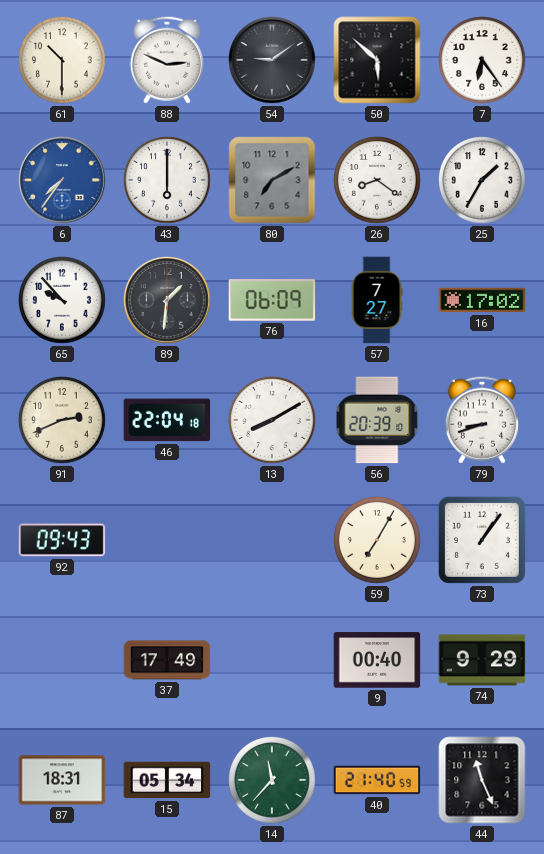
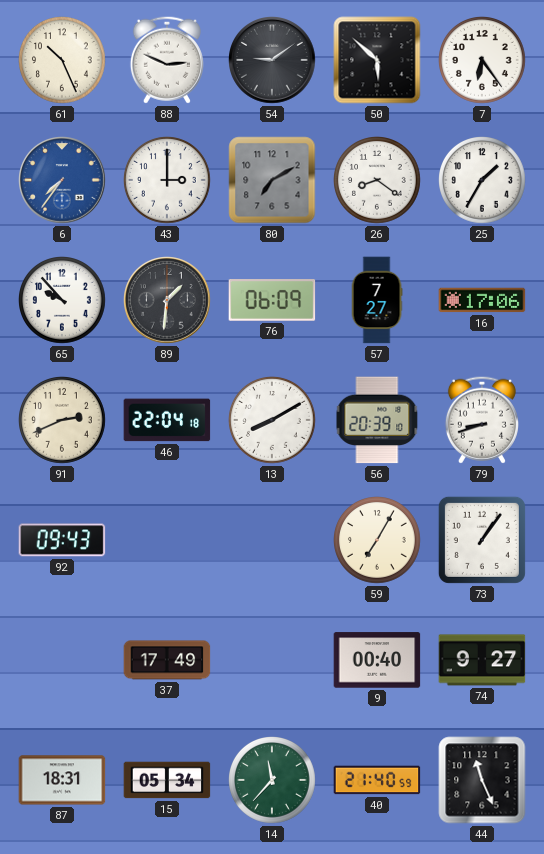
61: 10:30 -> 10:26
43: 6:00 -> 3:00
16: 17:02 -> 17:06
74: 9:29 -> 9:27
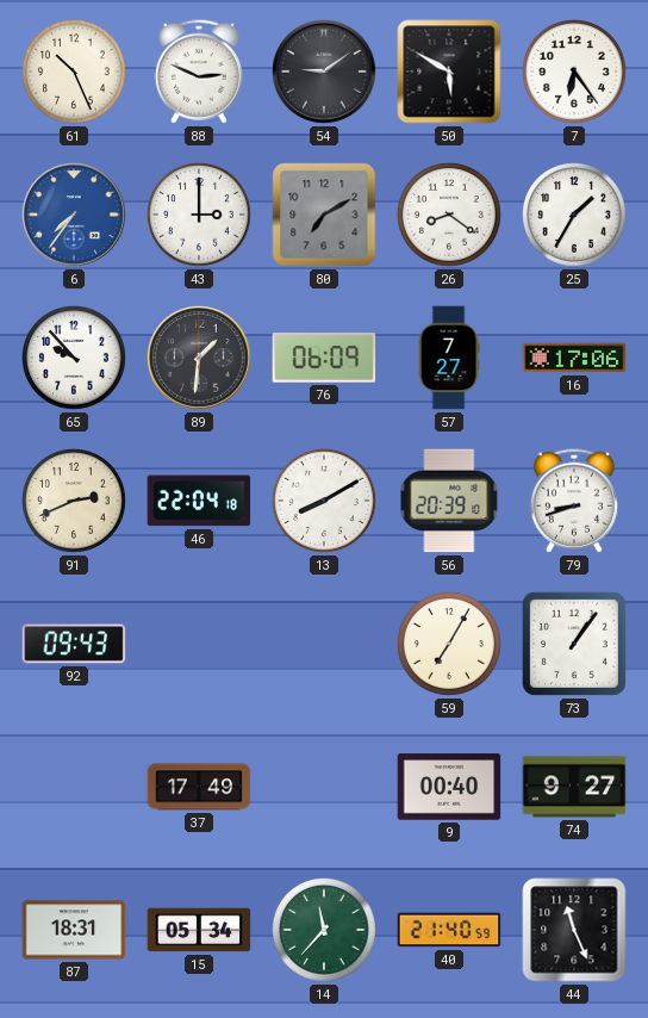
50: 5:52 -> 5:50
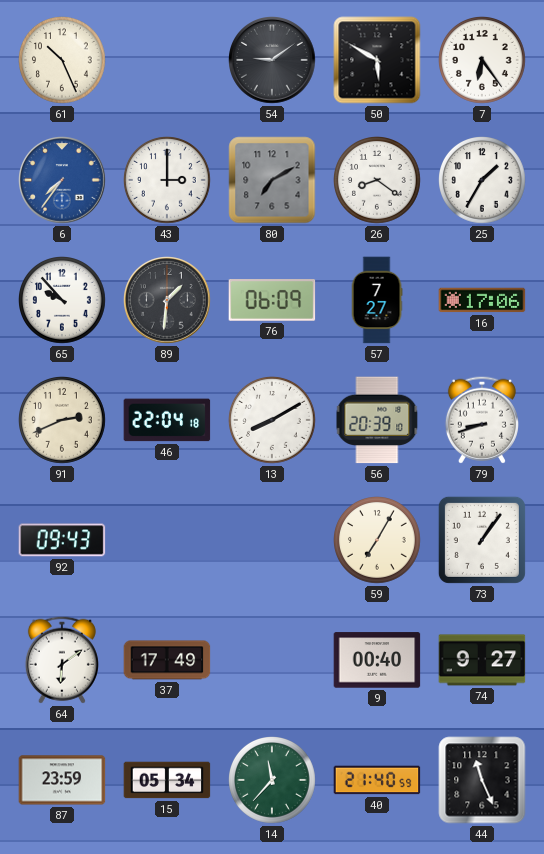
88: 2:49 -> none
64: none -> 6:09
87: 18:31 -> 23:59
